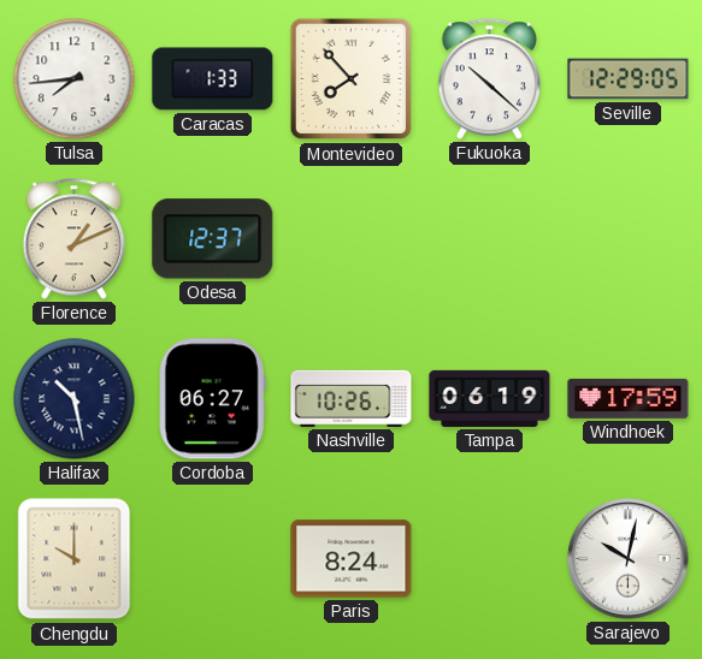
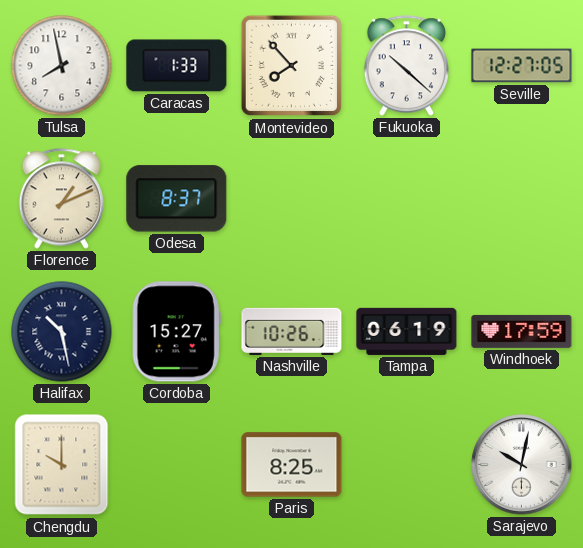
Tulsa: 7:44 -> 7:58
Seville: 12:29 -> 12:27
Odesa: 12:37 -> 8:37
Cordoba: 06:27 -> 15:27
Paris: 8:24 -> 8:25
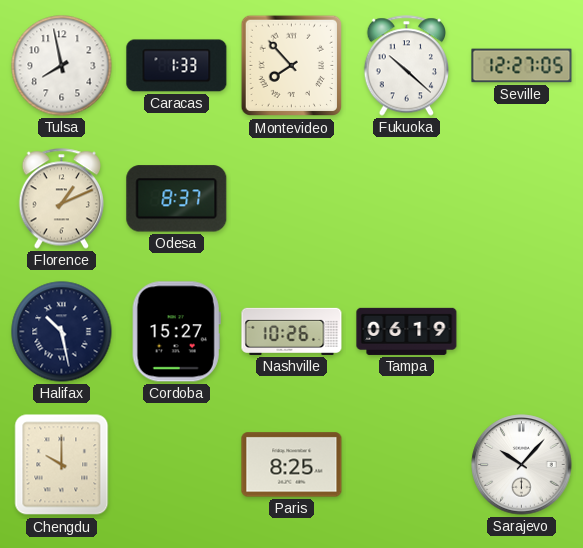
Windhoek: 17:59 -> none
Sarajevo: 10:02 -> 10:07
